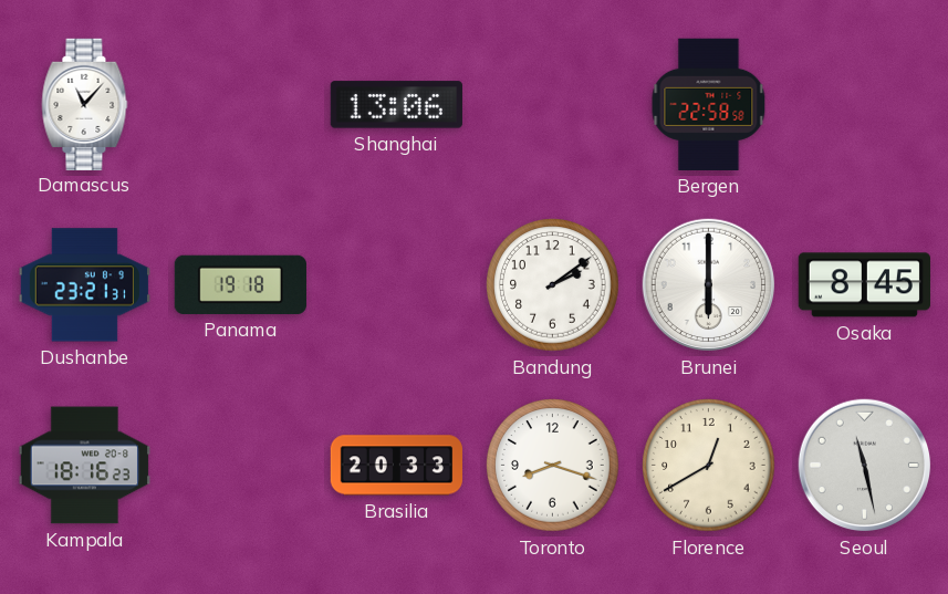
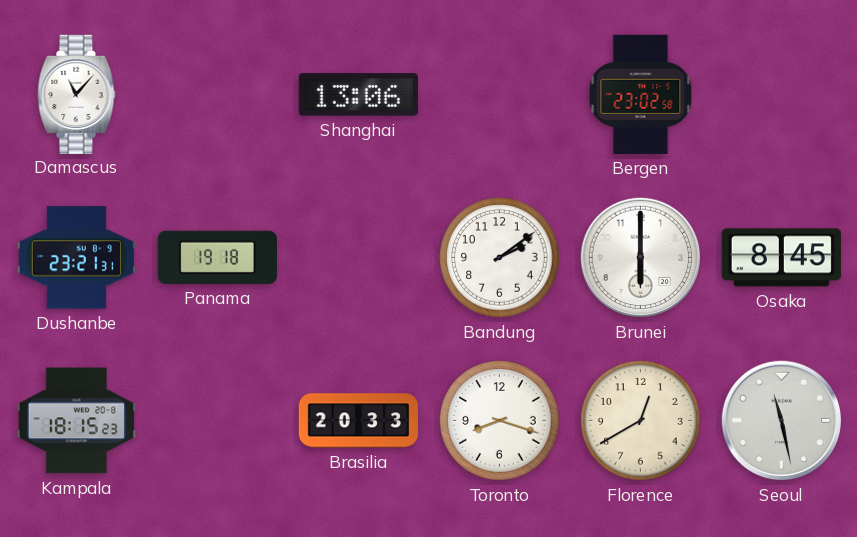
Bergen: 22:58 -> 23:02
Kampala: 18:16 -> 18:15
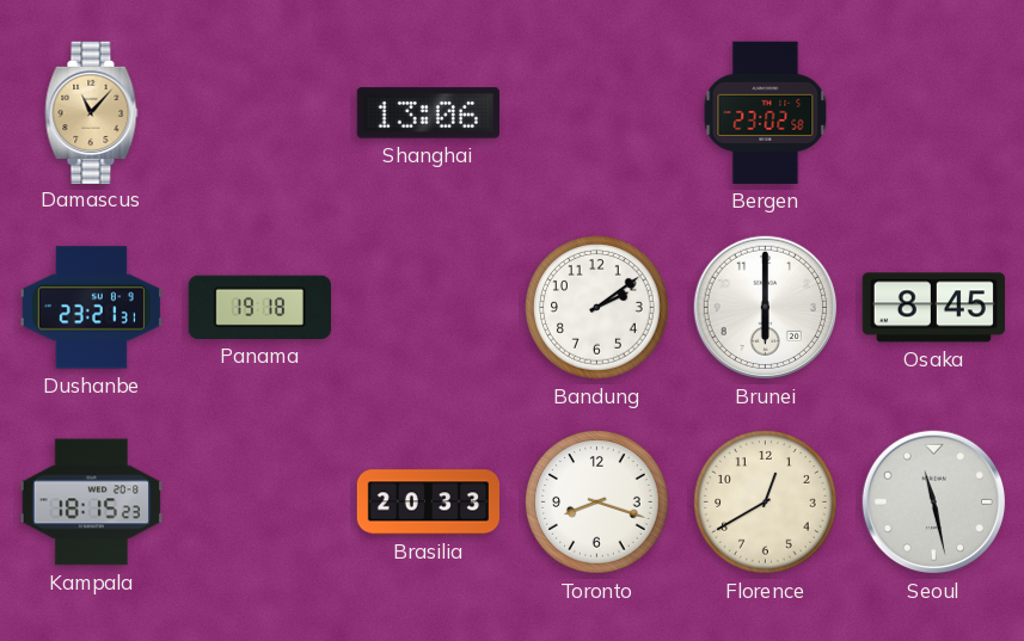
Damascus dial: white -> champagne
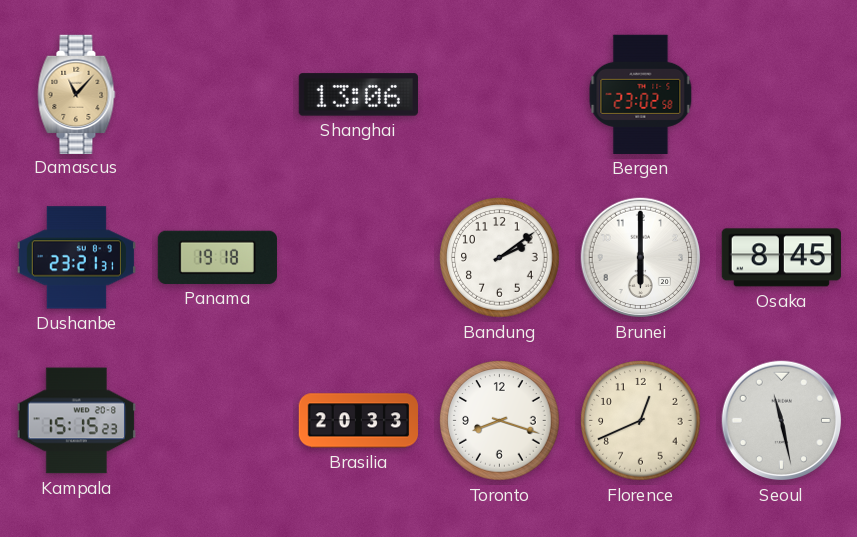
Kampala: 18:15 -> 15:15
Florence: 12:40 -> 12:41
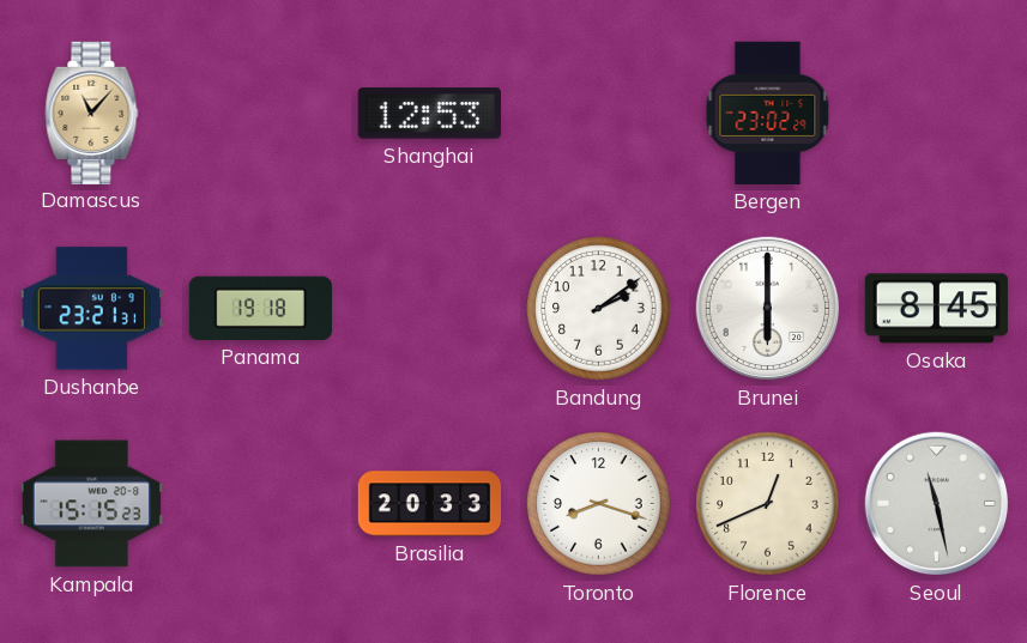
Shanghai: 13:06 -> 12:53
Bergen: 23:02:58 -> 23:02:29
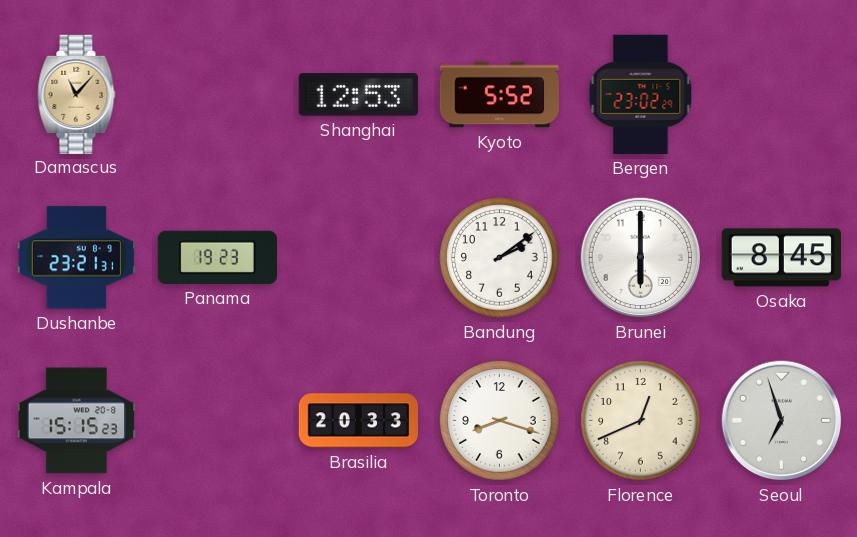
Kyoto: none -> 5:52
Panama: 19:18 -> 19:23
Seoul: 11:28 -> 6:57
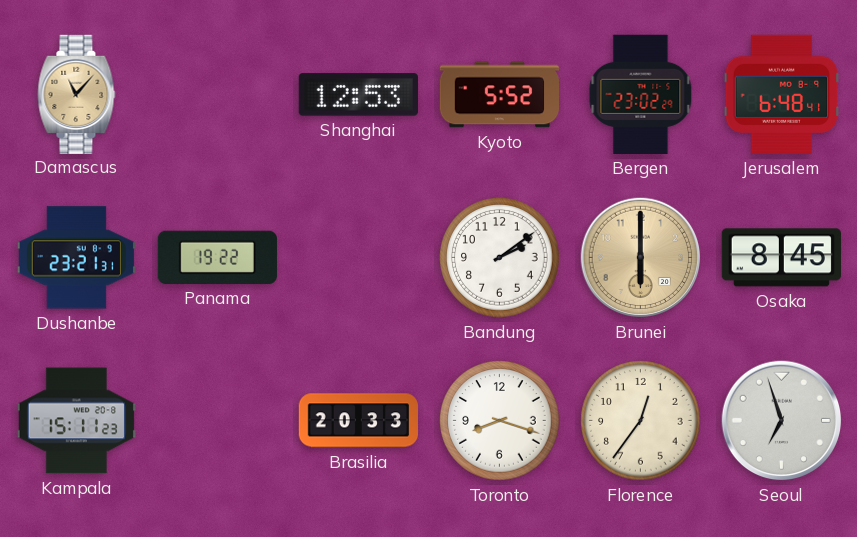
Jerusalem: none -> 6:48
Panama: 19:23 -> 19:22
Brunei dial: white -> champagne
Kampala: 15:15 -> 15:11
Florence: 12:41 -> 12:36
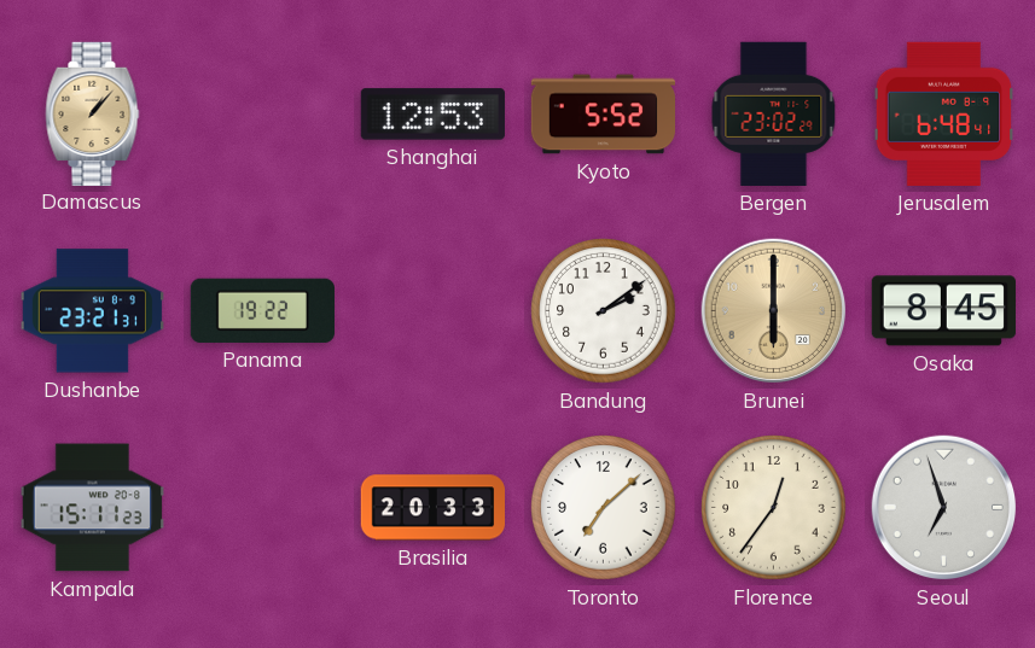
Damascus: 11:07 -> 1:07
Toronto: 8:18 -> 7:08
